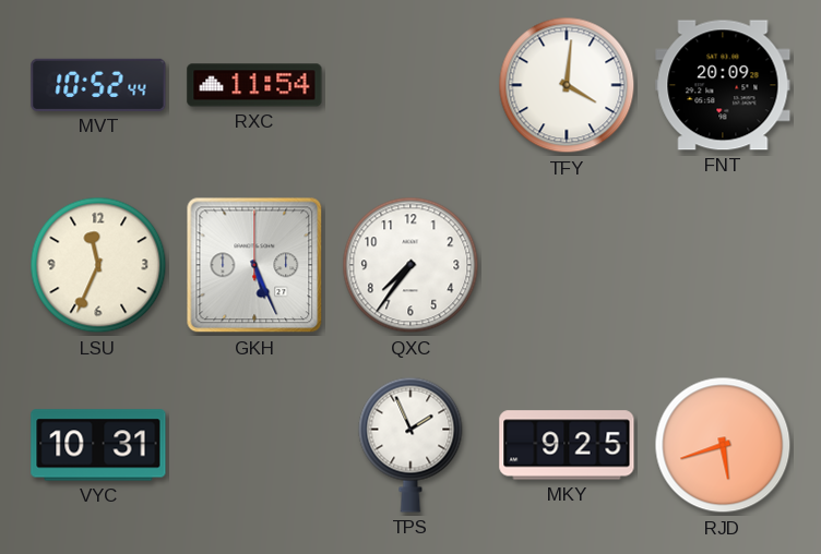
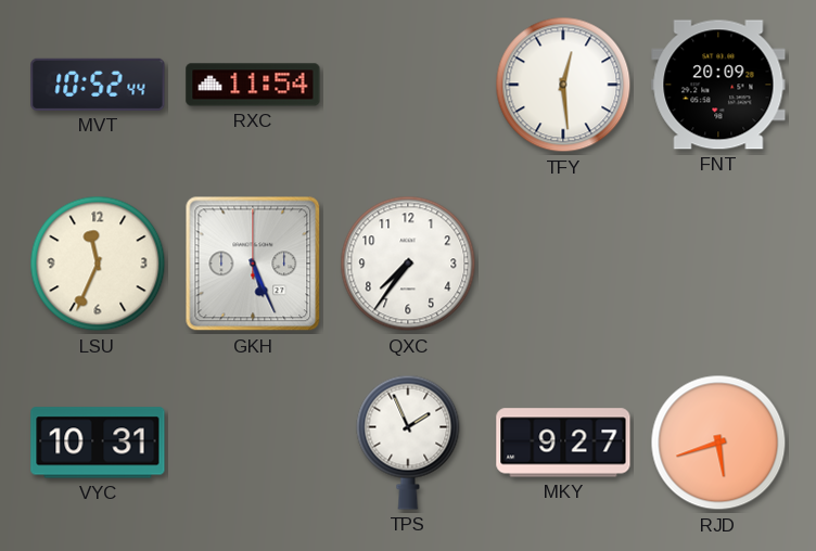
TFY: 4:01 -> 12:29
MKY: 9:25 -> 9:27
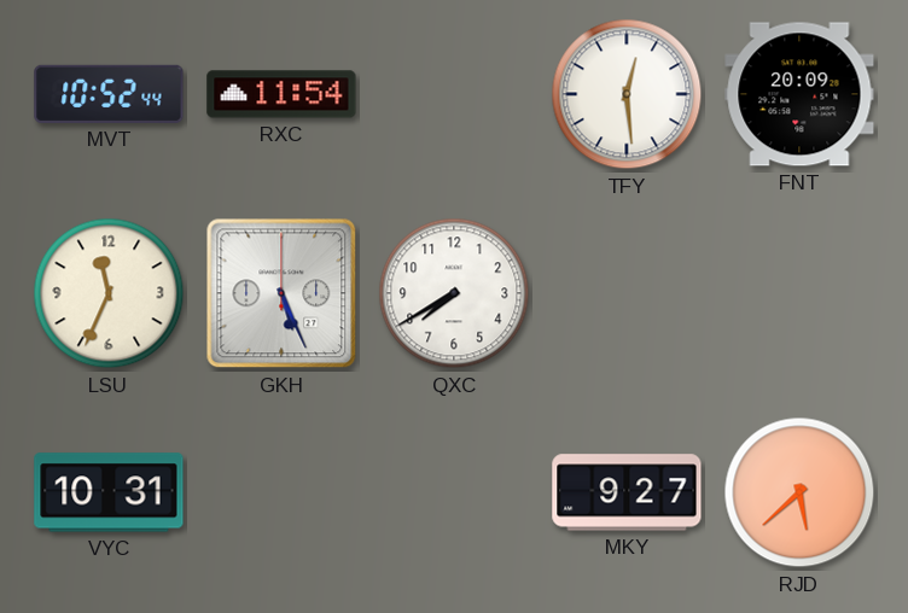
QXC: 7:36 -> 7:40
TPS: 1:56 -> none
RJD: 5:42 -> 5:38
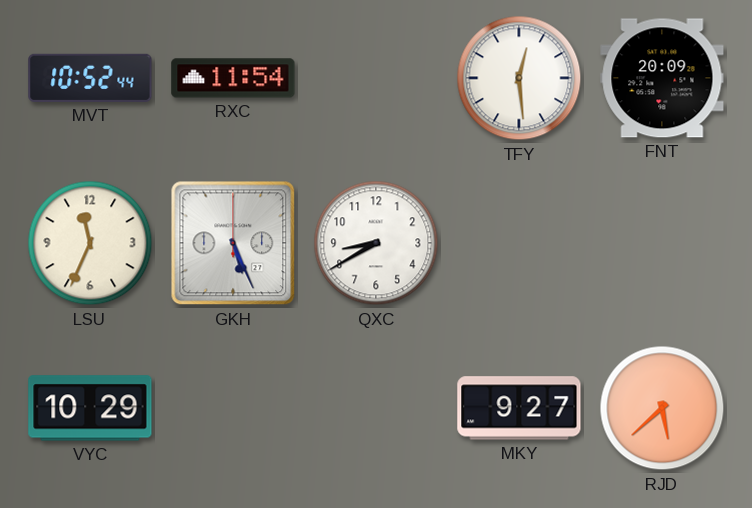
QXC: 7:40 -> 8:40
VYC: 10:31 -> 10:29
